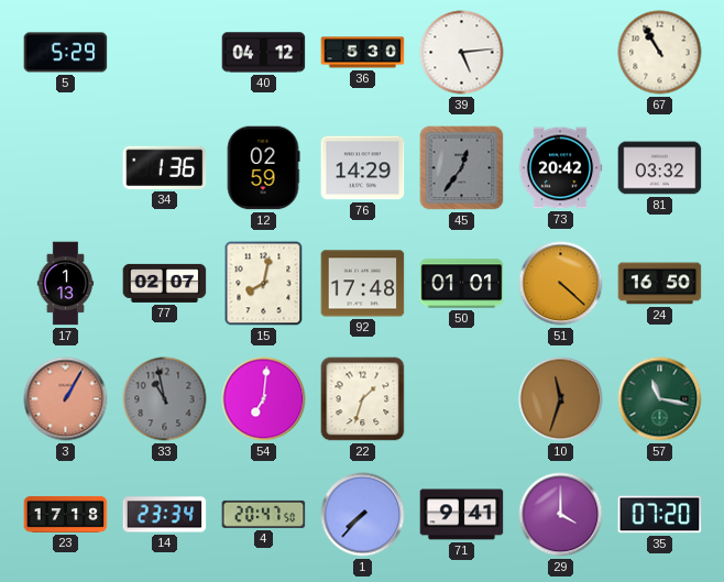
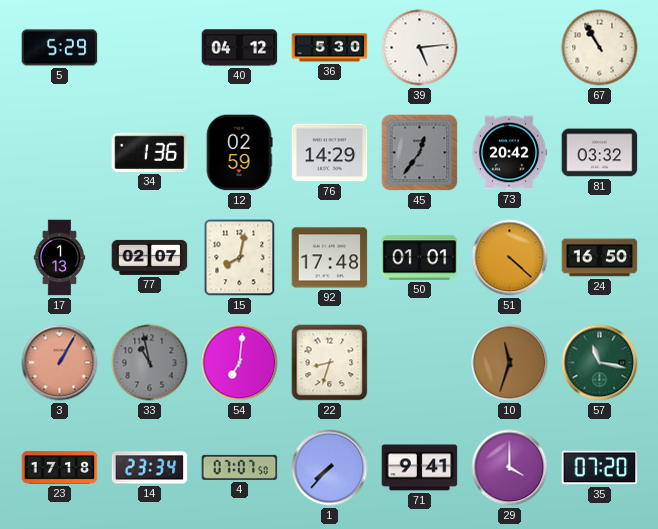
22: 1:33 -> 8:33
4: 20:47 -> 07:07
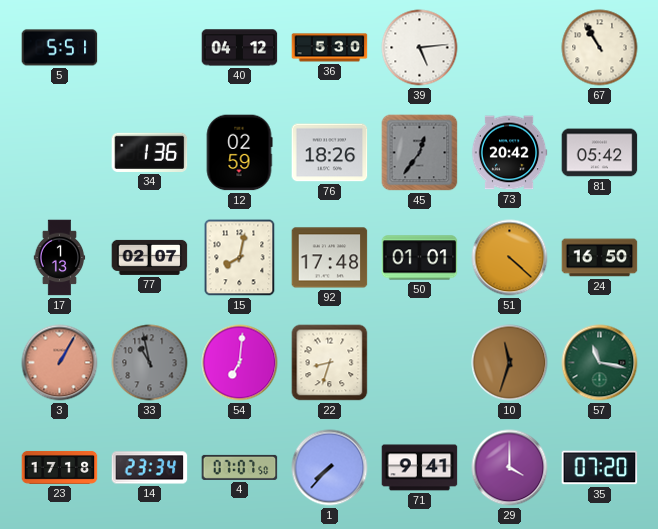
5: 5:29 -> 5:51
76: 14:29 -> 18:26
81: 03:32 -> 05:42
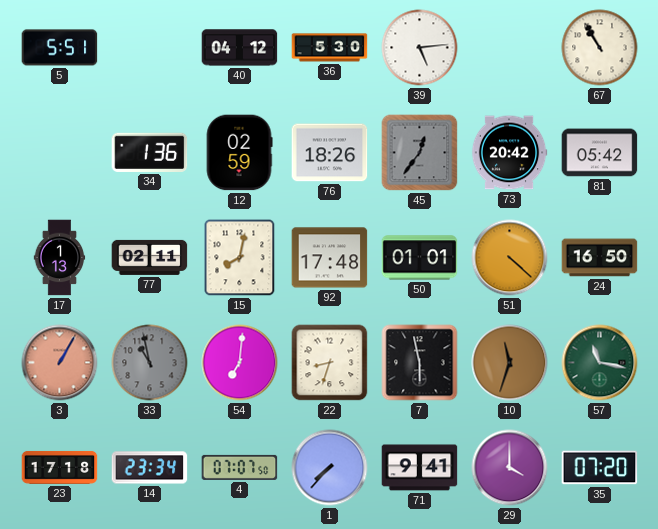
77: 02:07 -> 02:11
7: none -> 5:58
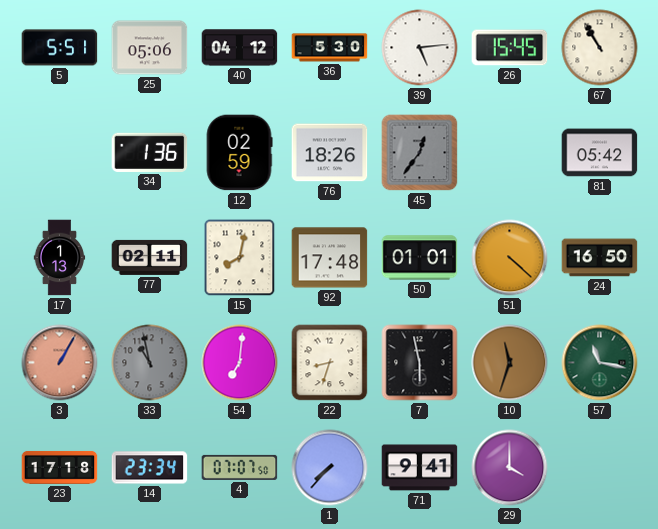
25: none -> 05:06
26: none -> 15:45
73: 20:42 -> none
35: 07:20 -> none
